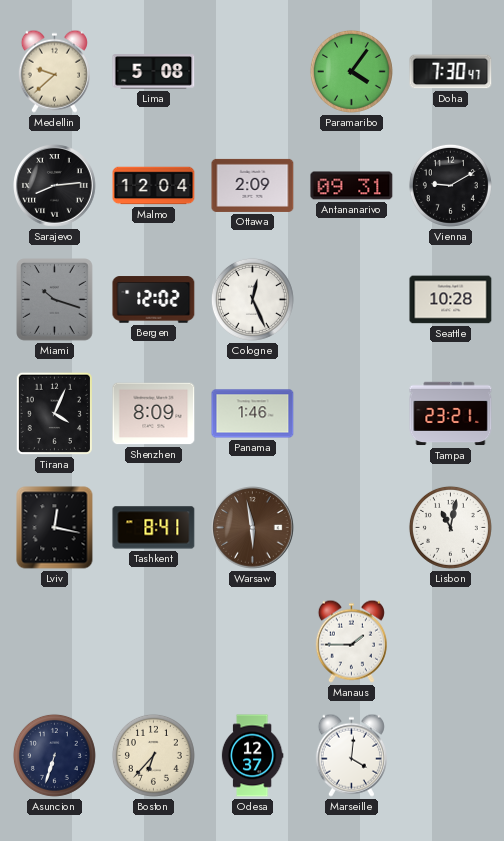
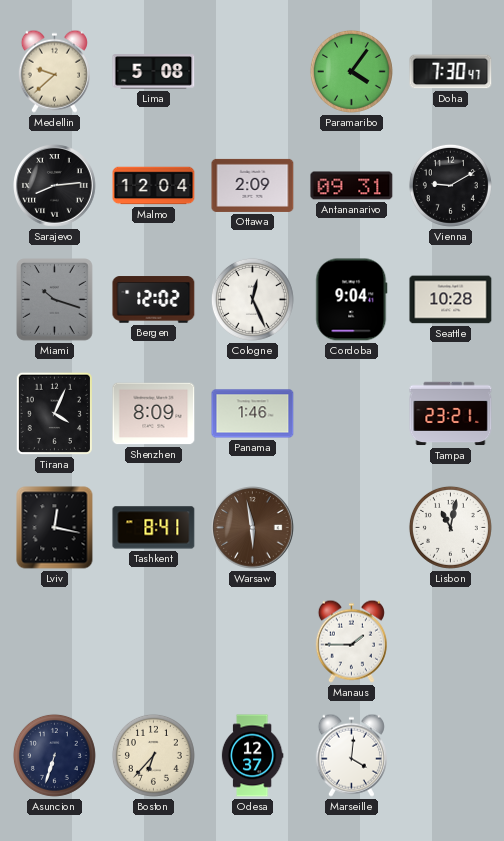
Cordoba: none -> 9:04
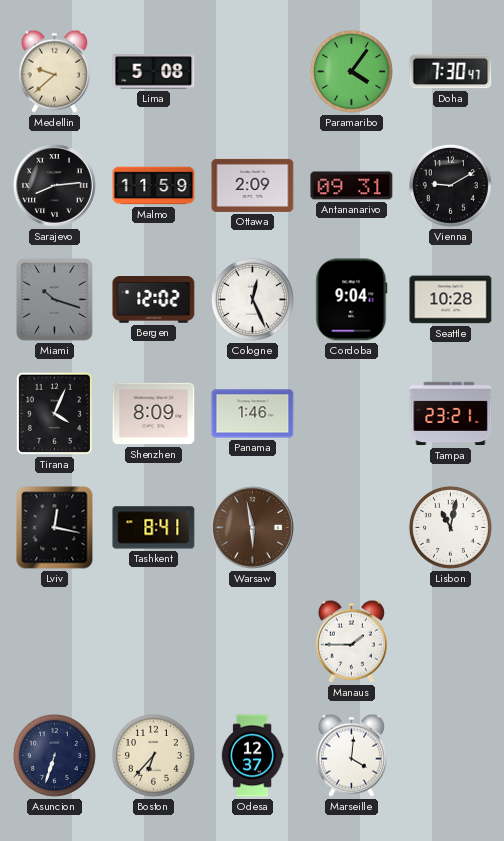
Malmo: 12:04 -> 11:59
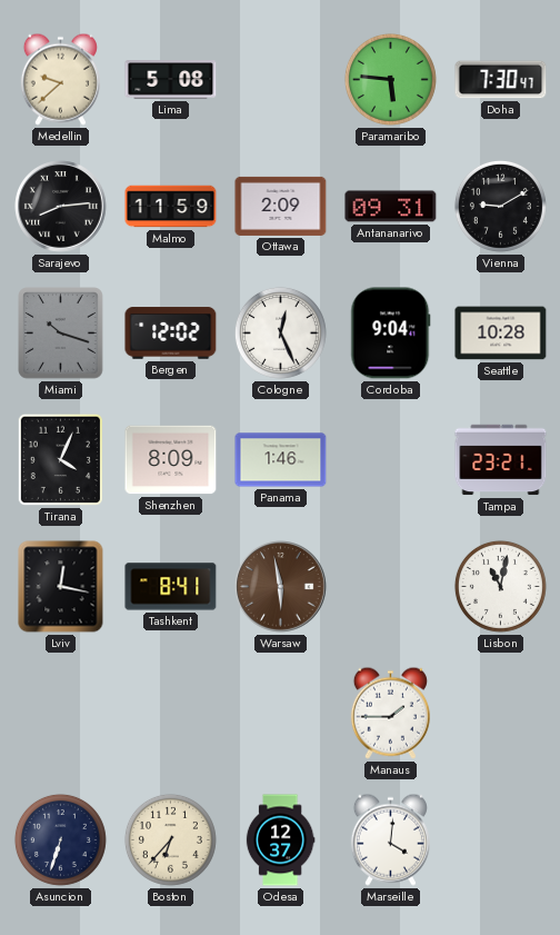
Paramaribo: 4:06 -> 5:46
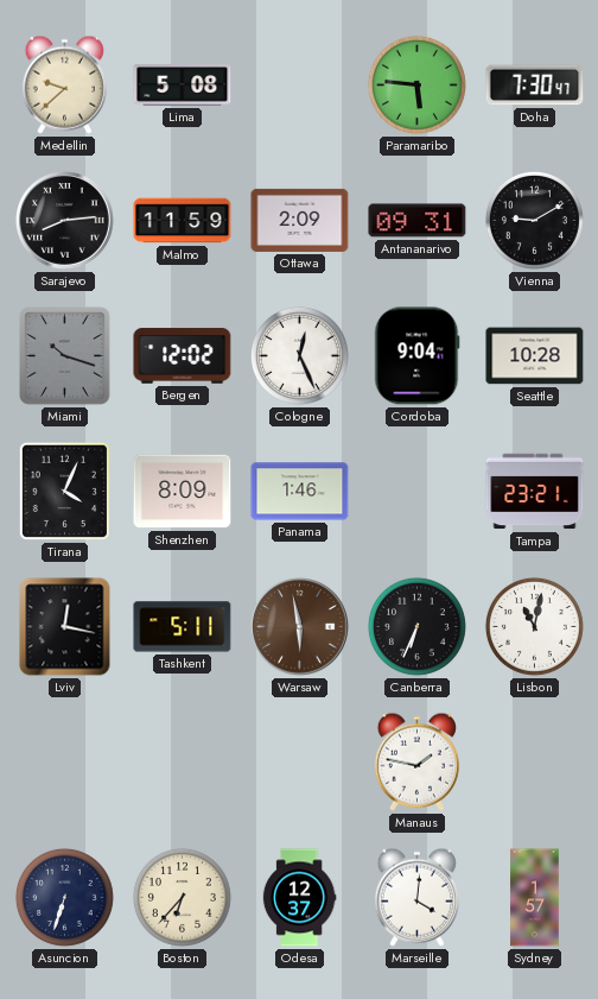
Tashkent: 8:41 -> 5:11
Canberra: none -> 6:34
Manaus: 1:45 -> 1:47
Sydney: none -> 1:57
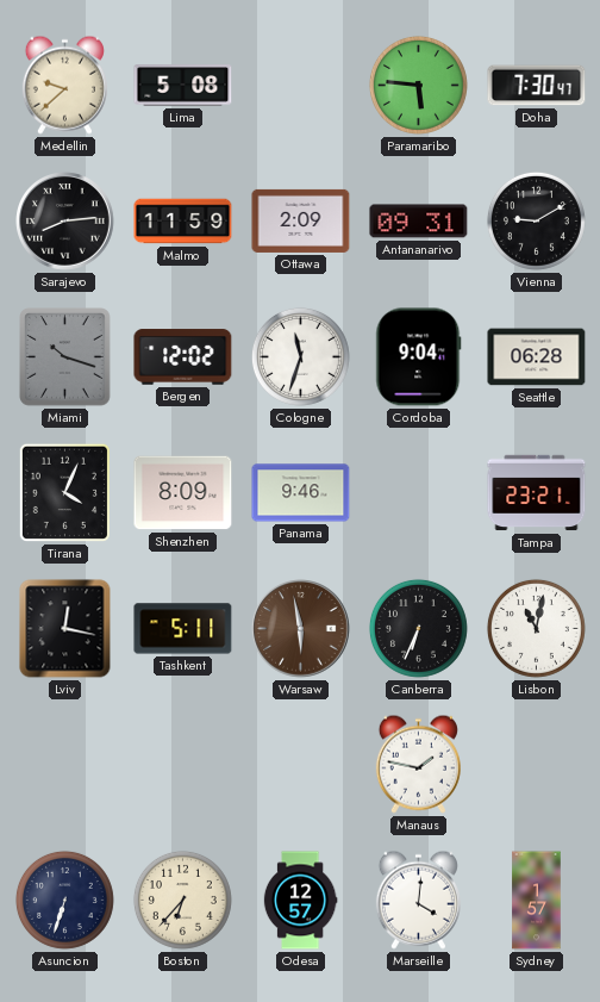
Cologne: 12:26 -> 11:33
Seattle: 10:28 -> 06:28
Panama: 1:46 -> 9:46
Odesa: 12:37 -> 12:57
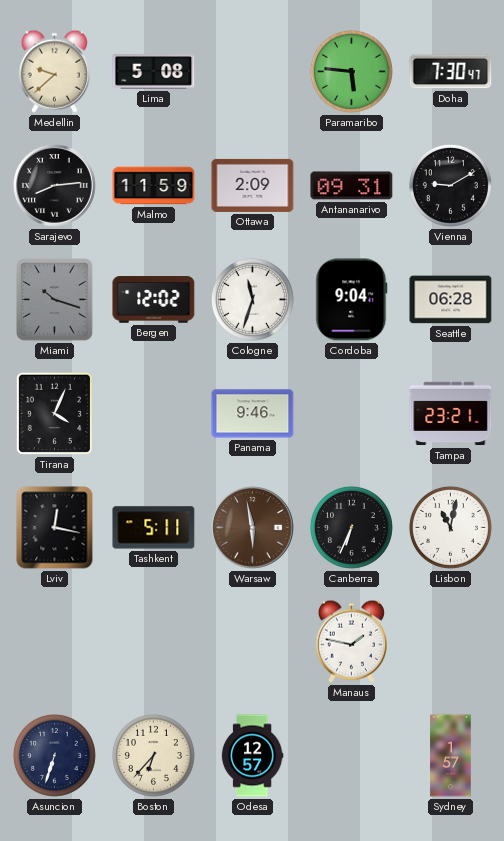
Shenzhen: 8:09 -> none
Marseille: 4:01 -> none
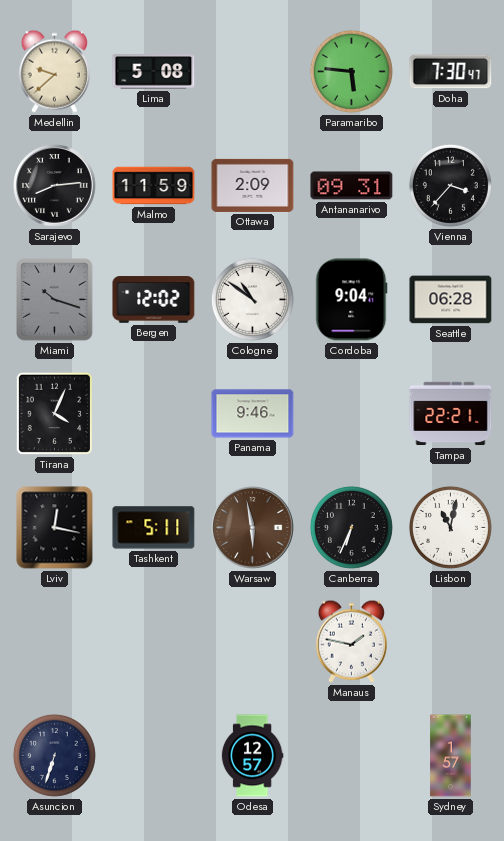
Vienna: 9:10 -> 3:37
Cologne: 11:33 -> 10:51
Tampa: 23:21 -> 22:21
Boston: 6:37 -> none
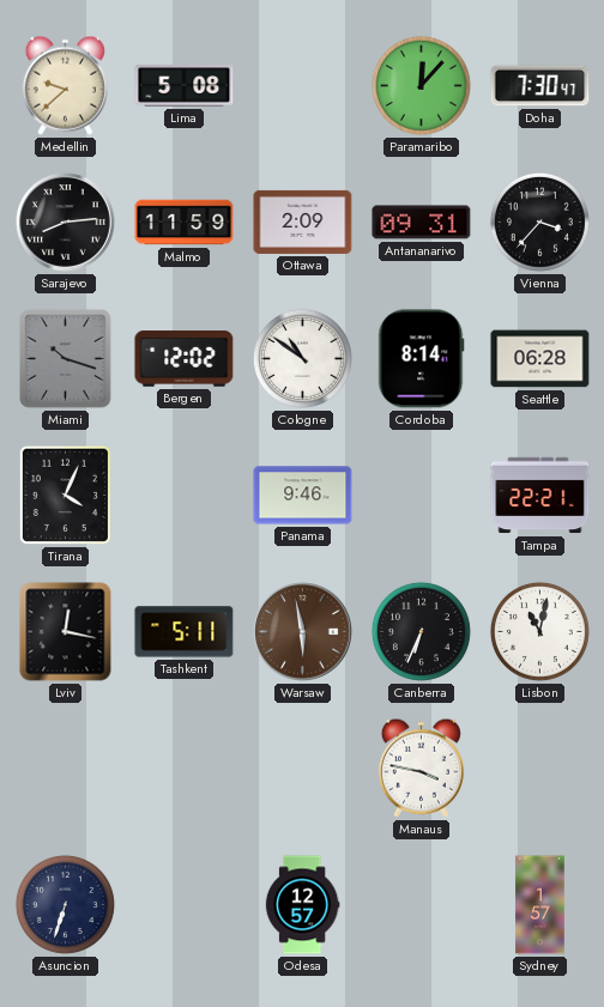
Paramaribo: 5:46 -> 12:07
Cordoba: 9:04 -> 8:14
Manaus: 1:47 -> 3:47
